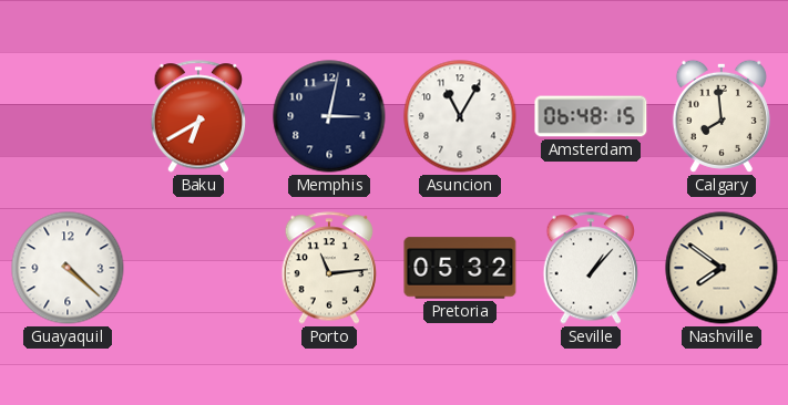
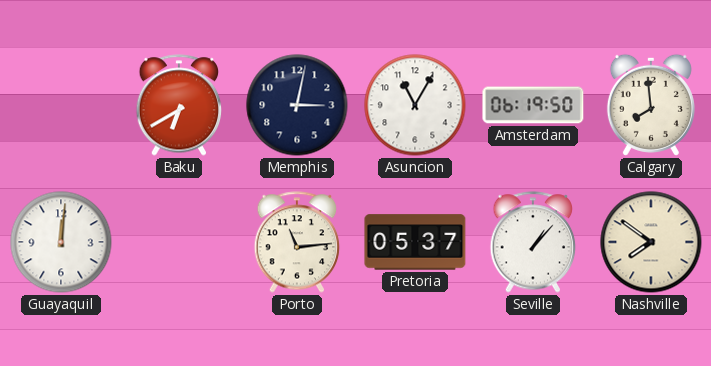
Amsterdam: 06:48 -> 06:19
Guayaquil: 4:22 -> 12:01
Pretoria: 05:32 -> 05:37
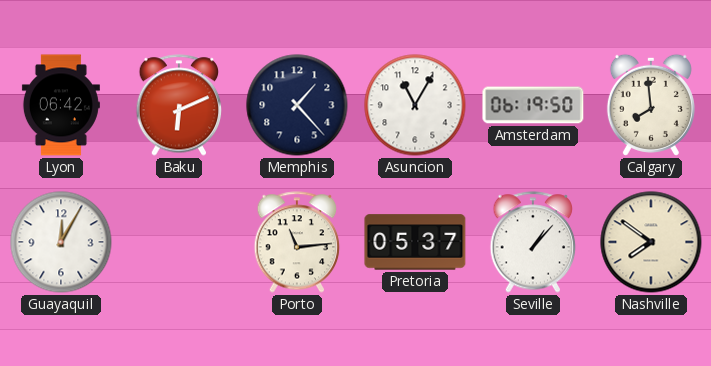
Lyon: none -> 06:42
Baku: 6:40 -> 6:11
Memphis: 3:02 -> 1:23
Guayaquil: 12:01 -> 12:05
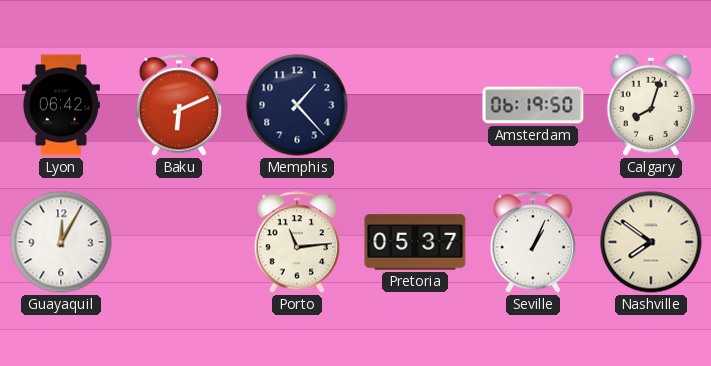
Asuncion: 11:05 -> none
Calgary: 7:59 -> 8:03
Seville: 1:07 -> 1:04
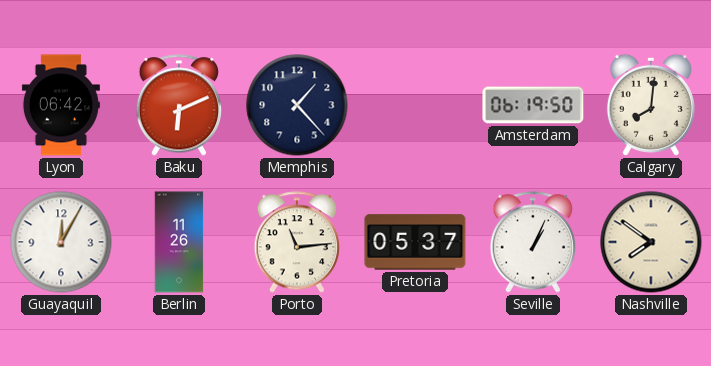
Calgary: 8:03 -> 8:01
Berlin: none -> 11:26
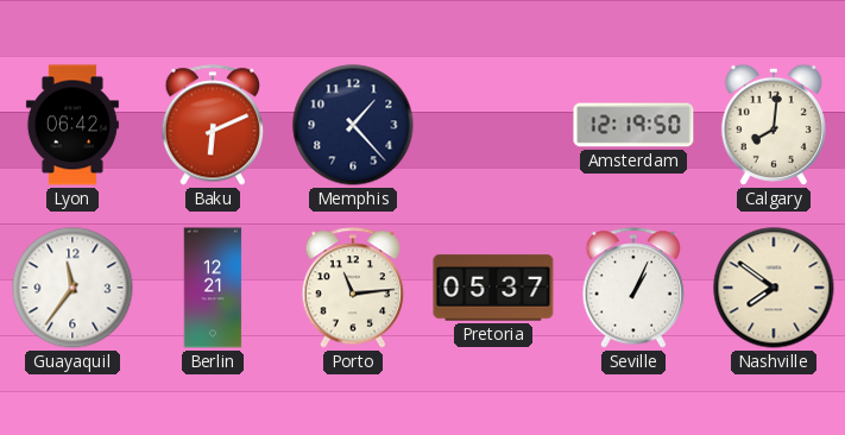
Amsterdam: 06:19 -> 12:19
Guayaquil: 12:05 -> 11:36
Berlin: 11:26 -> 12:21
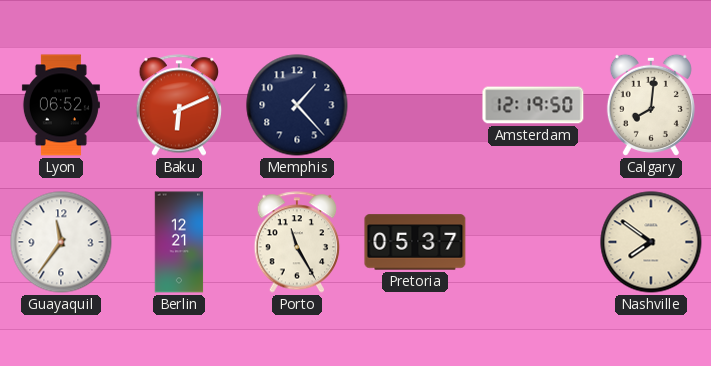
Lyon: 06:42 -> 06:52
Porto: 11:14 -> 11:25
Seville: 1:04 -> none
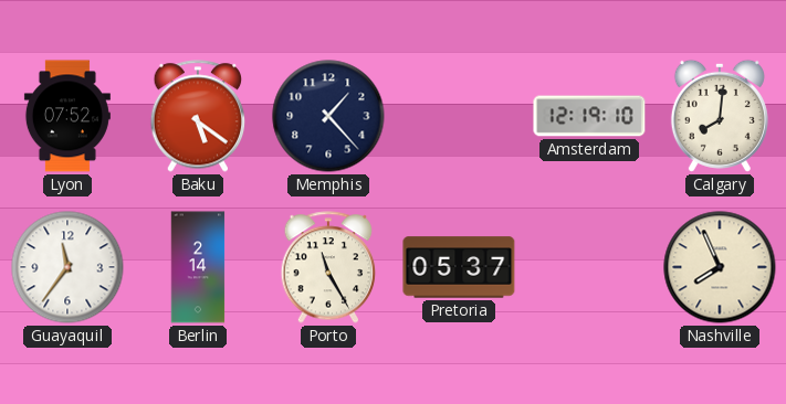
Lyon: 06:52 -> 07:52
Baku: 6:11 -> 5:21
Amsterdam: 12:19:50 -> 12:19:10
Berlin: 12:21 -> 2:14
Nashville: 7:51 -> 7:56
